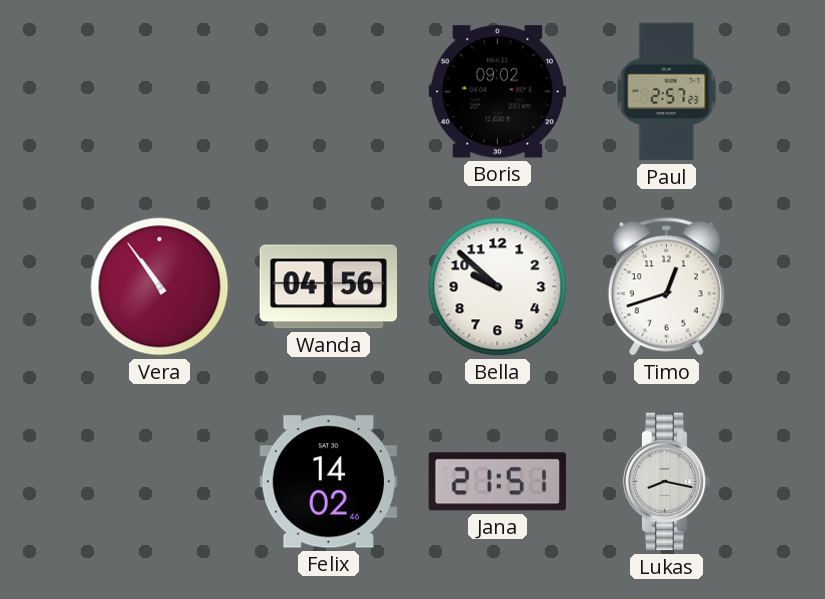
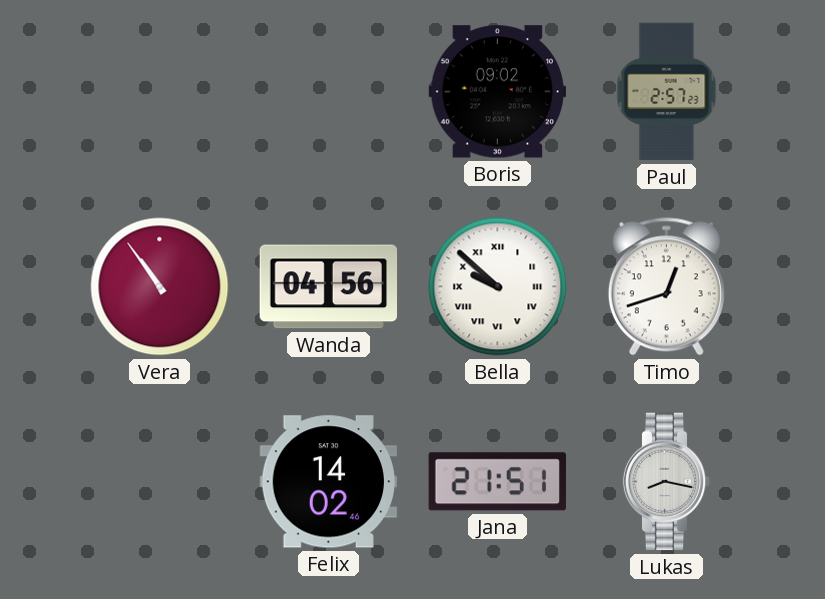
Bella numerals: Arabic -> Roman
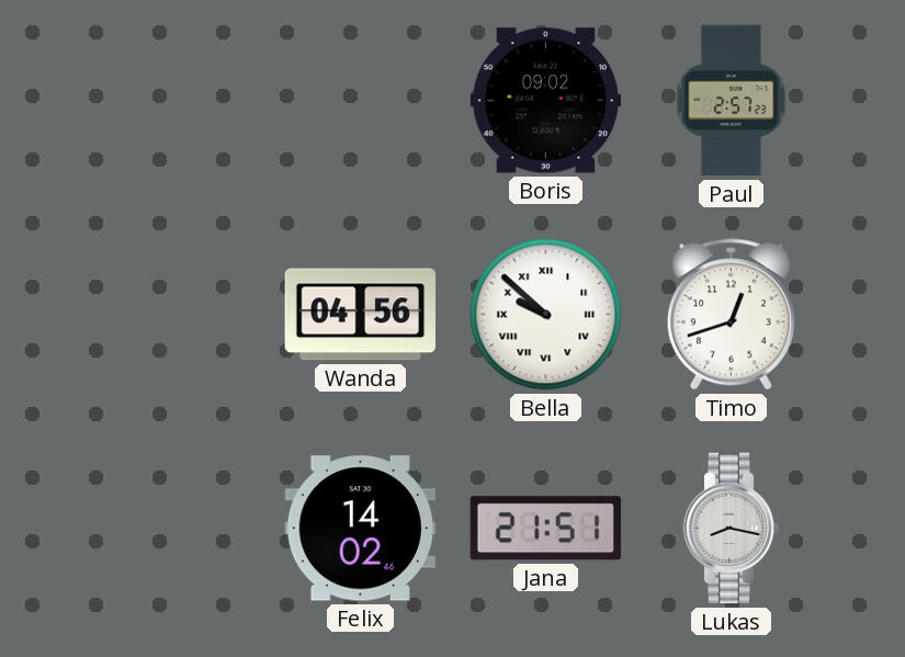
Vera: 10:54 -> none
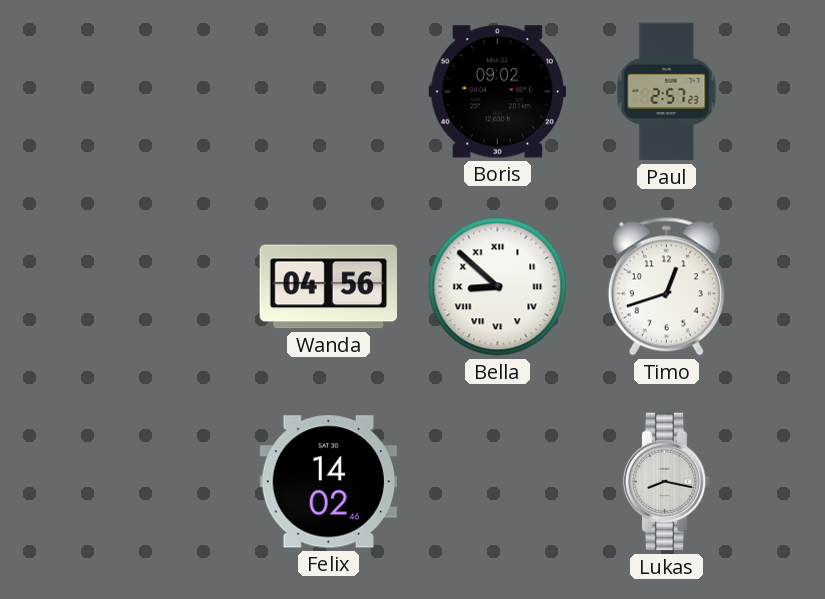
Bella: 9:52 -> 8:52
Jana: 21:51 -> none
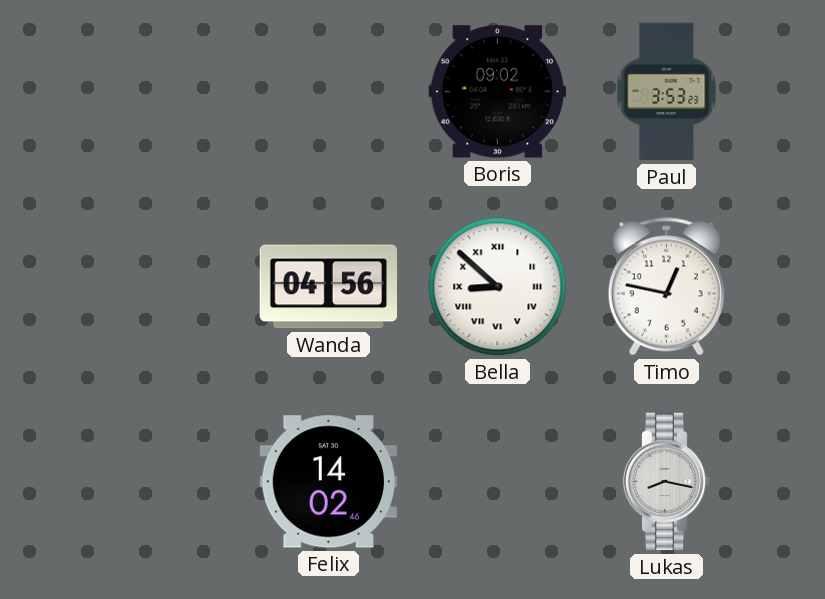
Paul: 2:57 -> 3:53
Timo: 12:42 -> 12:47
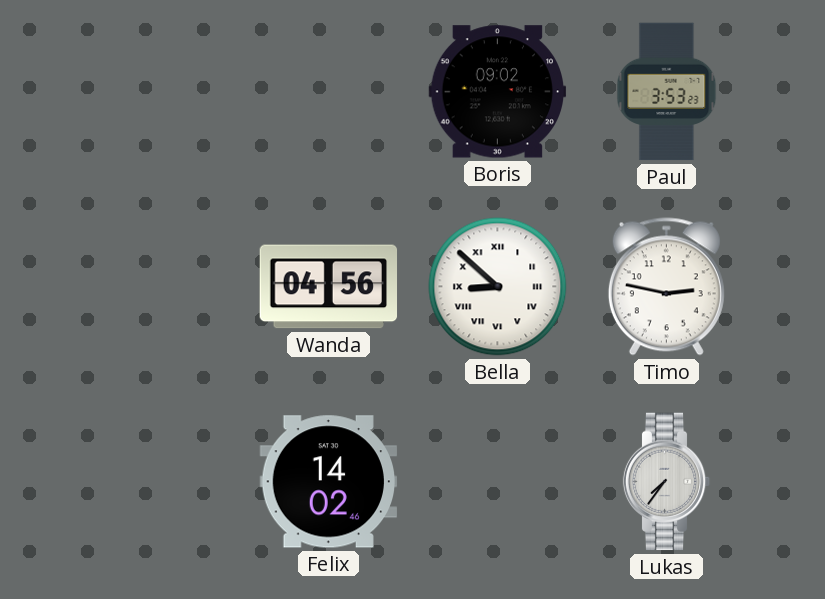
Timo: 12:47 -> 2:47
Lukas: 8:17 -> 7:36
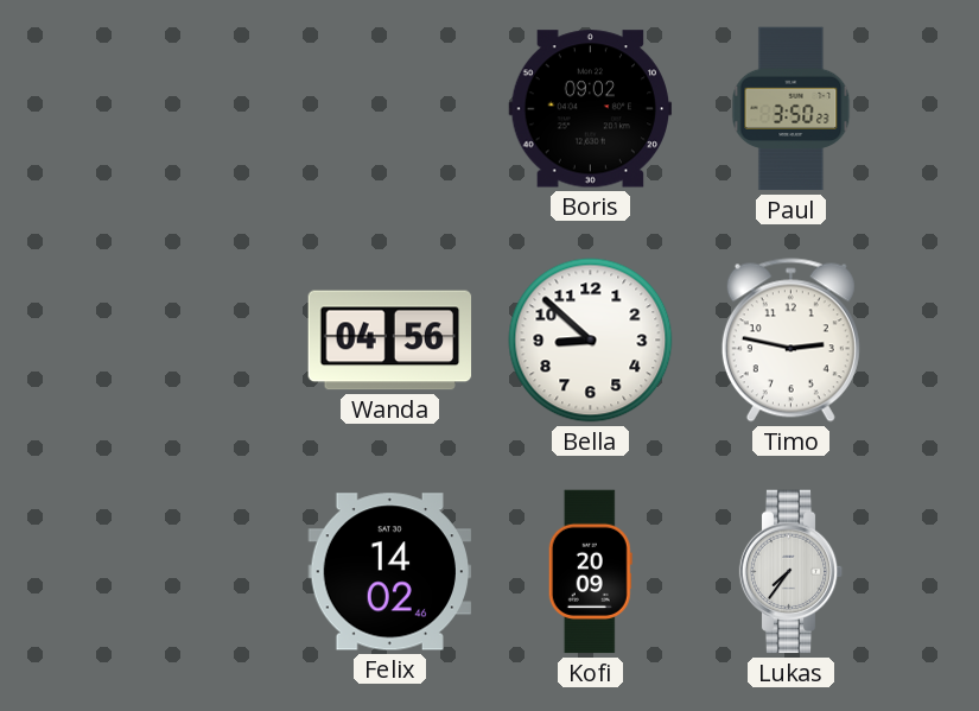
Paul: 3:53 -> 3:50
Bella numerals: Roman -> Arabic
Kofi: none -> 20:09
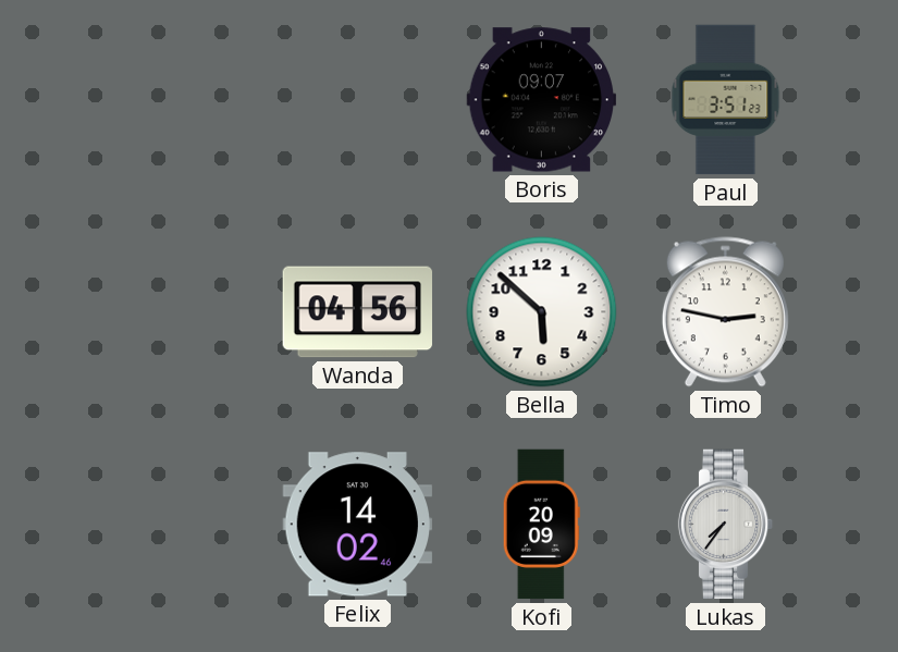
Boris: 09:02 -> 09:07
Paul: 3:50 -> 3:51
Bella: 8:52 -> 5:52
